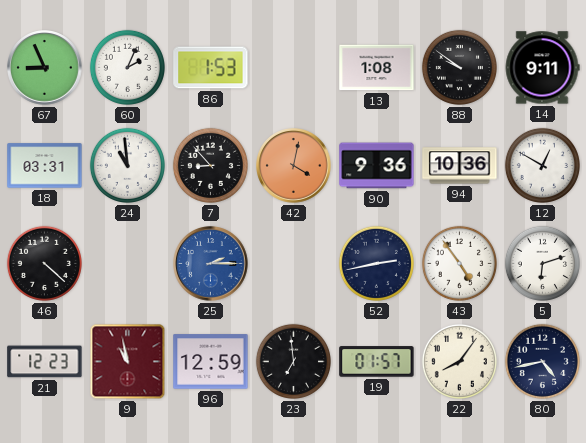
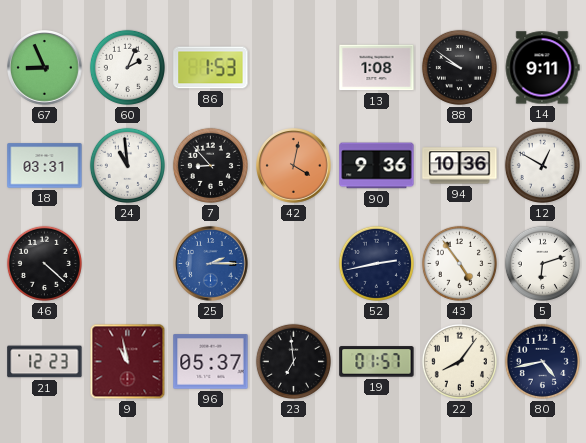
96: 12:59 -> 05:37
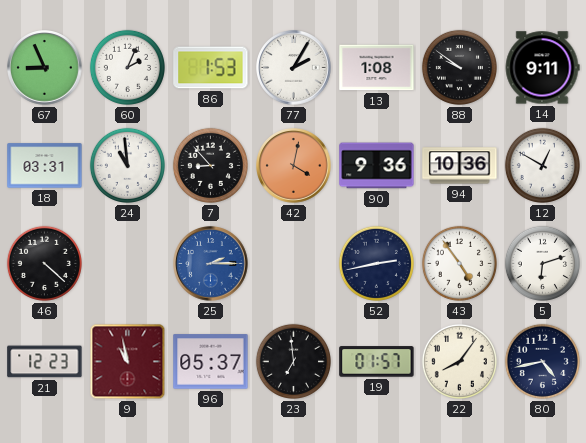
77: none -> 2:05
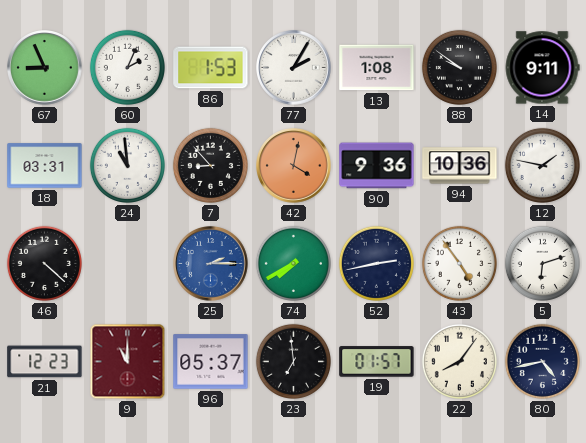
12: 12:50 -> 1:47
74: none -> 7:40
9: 10:58 -> 11:00
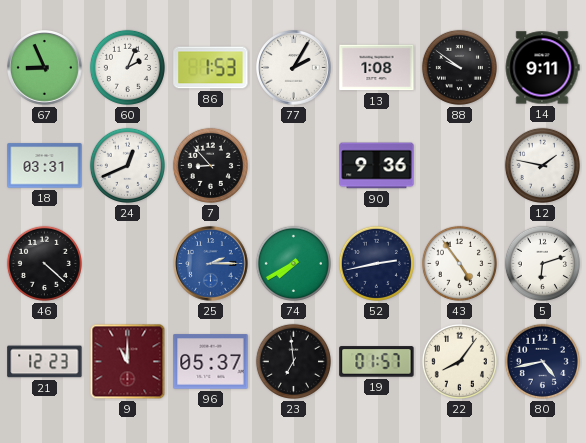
24: 10:59 -> 12:41
42: 4:02 -> none
94: 10:36 -> none
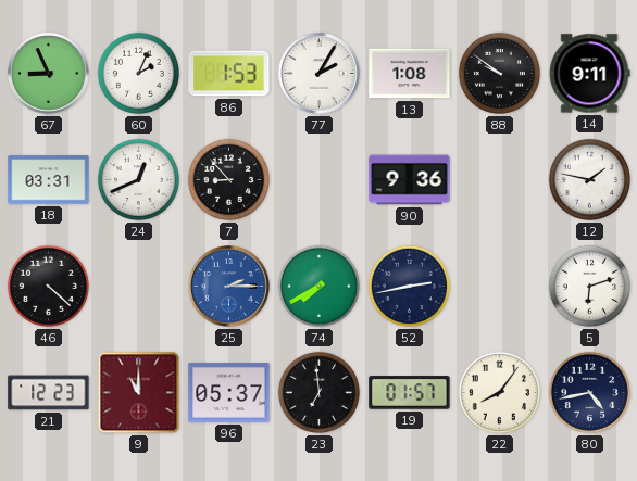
43: 4:54 -> none
